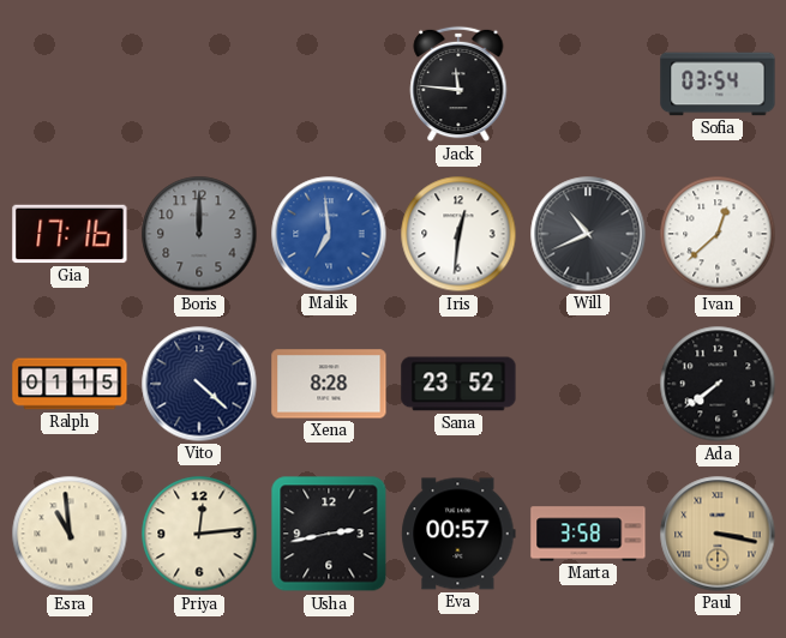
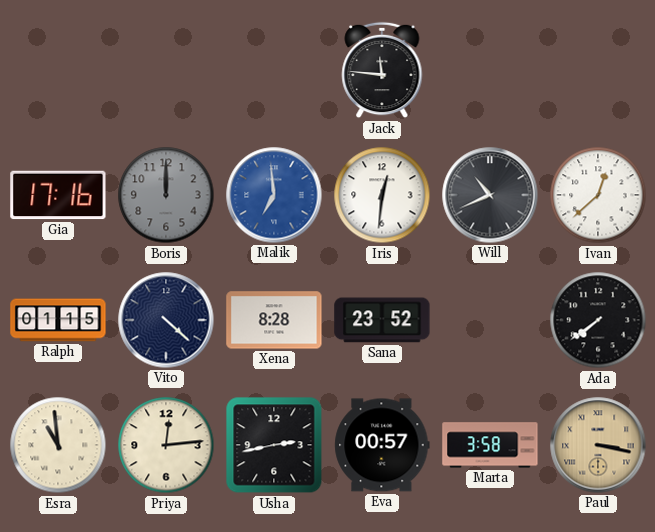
Sofia: 03:54 -> none
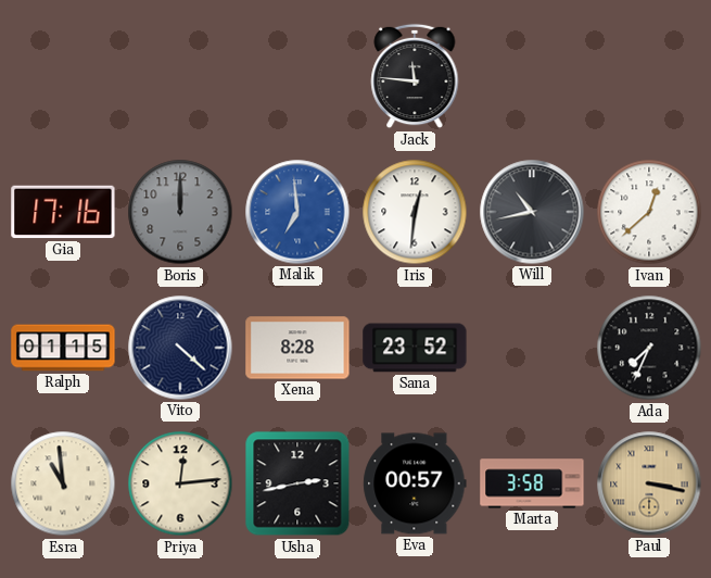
Will: 10:41 -> 10:43
Ada: 7:39 -> 7:34
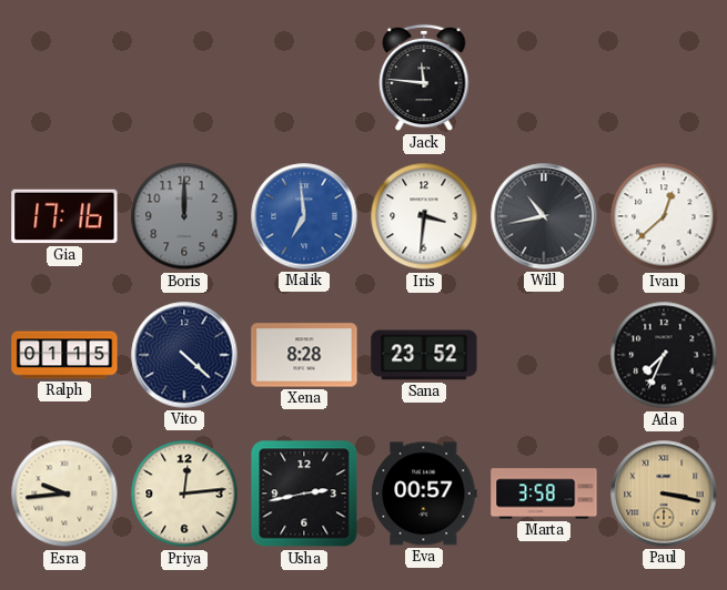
Iris: 12:31 -> 3:31
Esra: 10:59 -> 9:44
